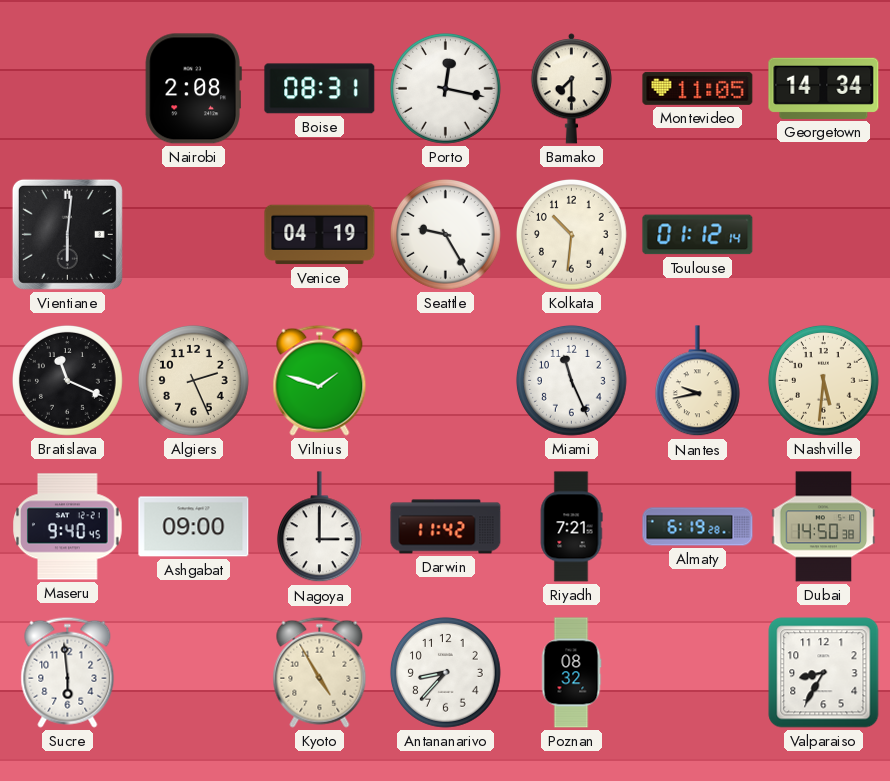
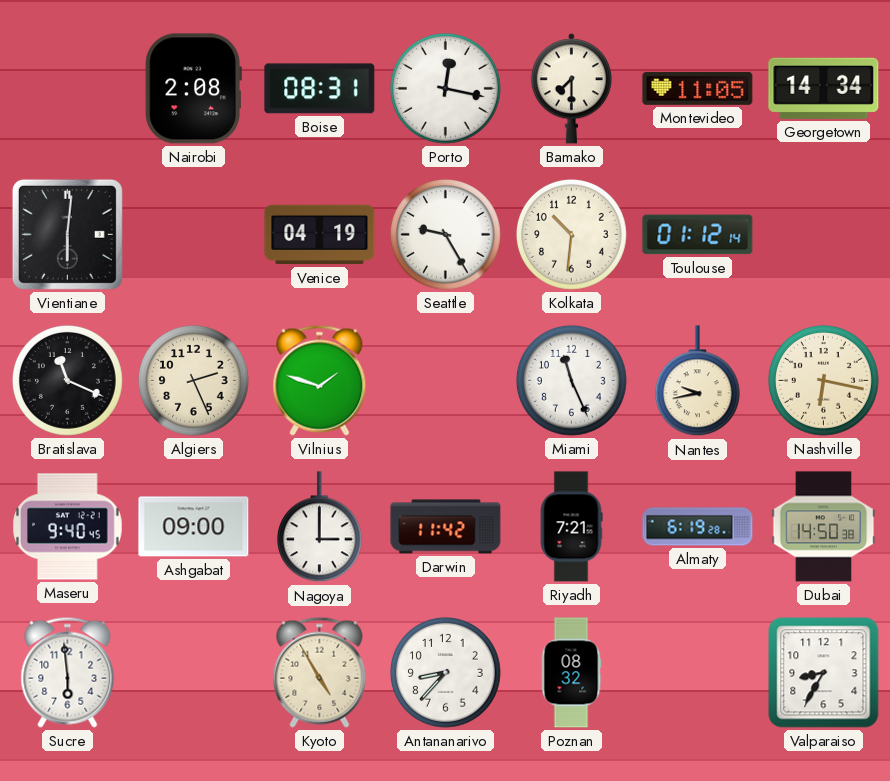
Nashville: 5:31 -> 6:17
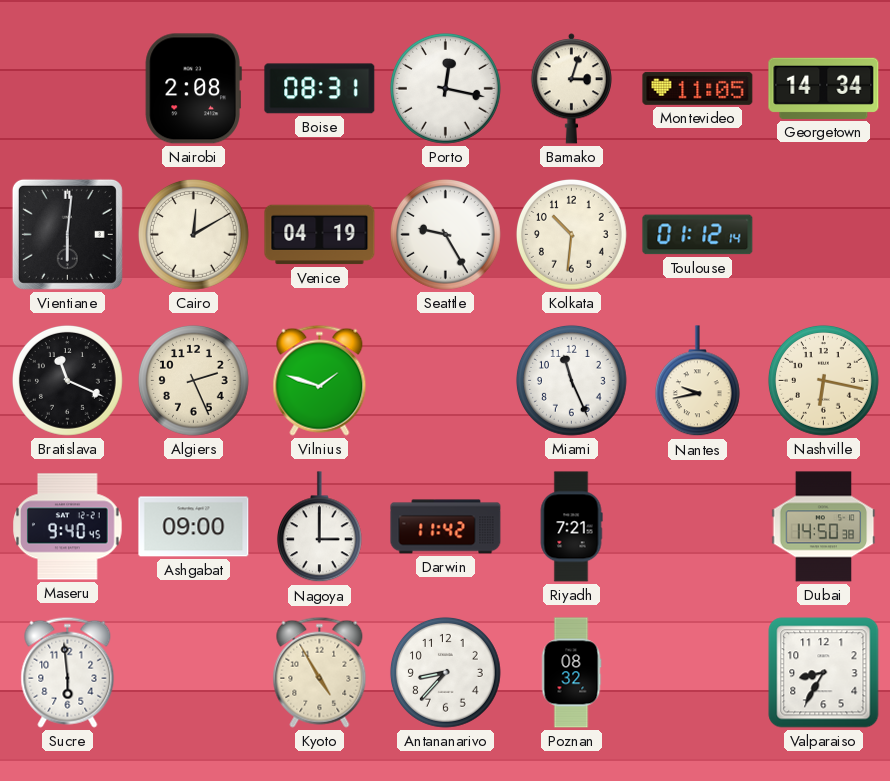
Bamako: 7:30 -> 3:03
Cairo: none -> 12:10
Almaty: 6:19 -> none
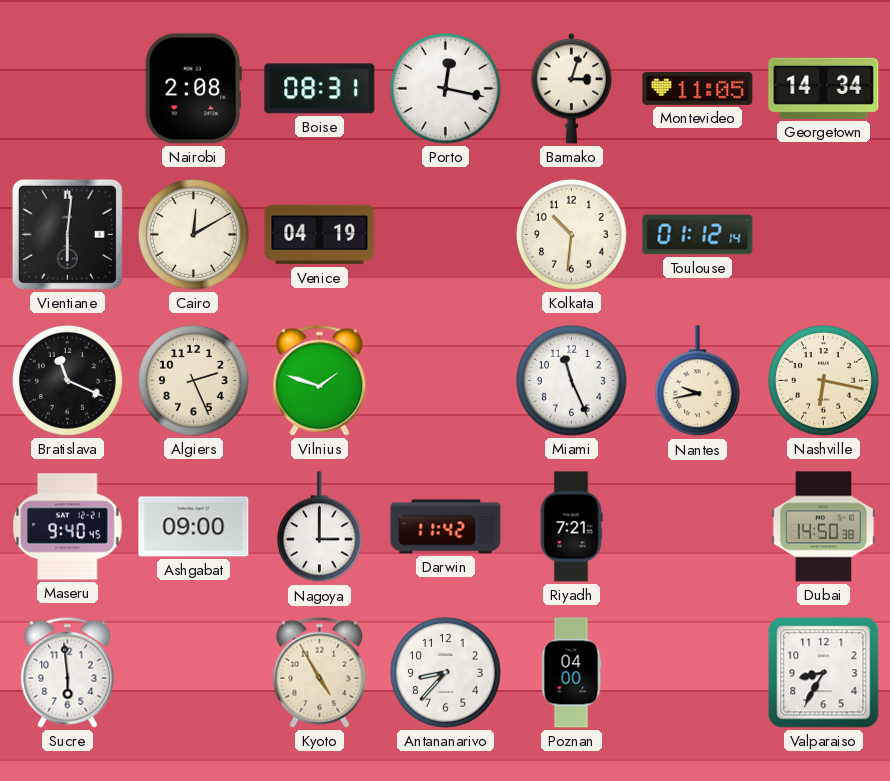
Seattle: 9:25 -> none
Poznan: 08:32 -> 04:00
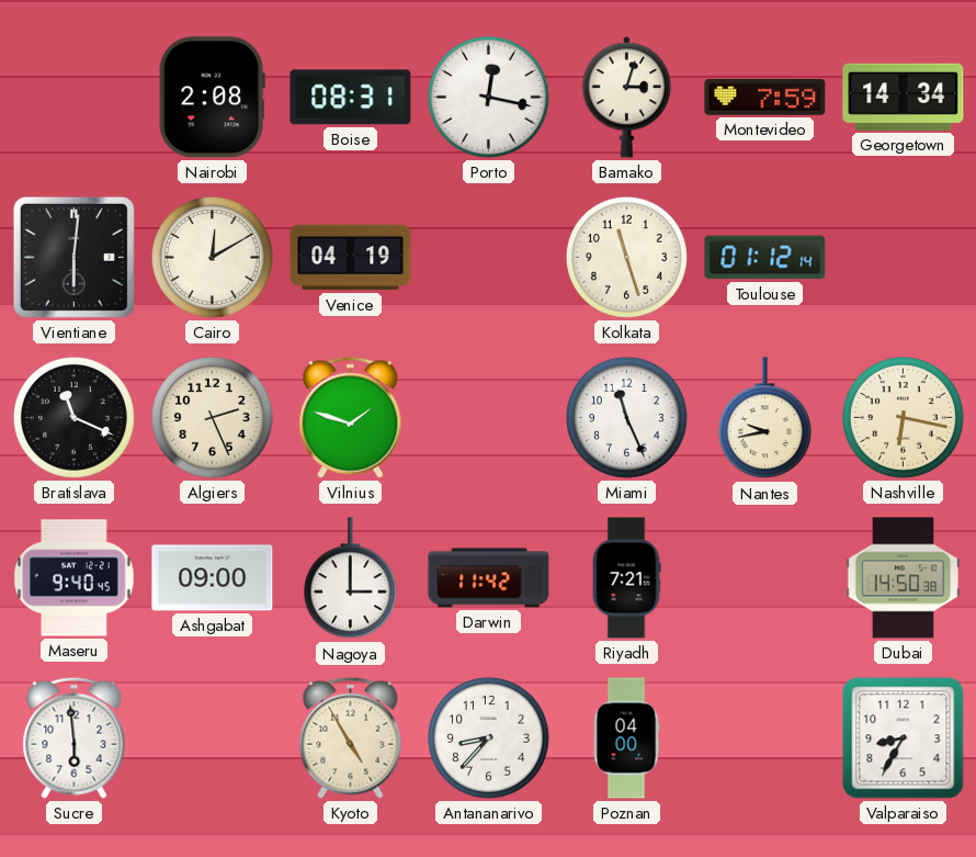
Montevideo: 11:05 -> 7:59
Kolkata: 10:31 -> 11:27
